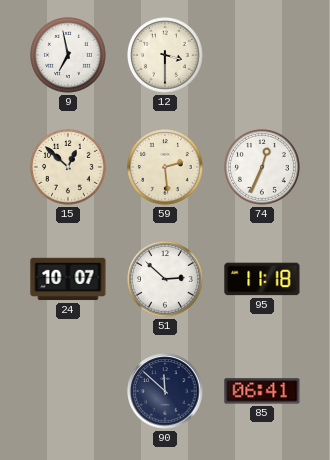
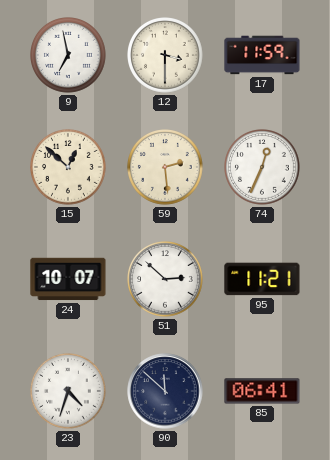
17: none -> 11:59
95: 11:18 -> 11:21
23: none -> 4:33
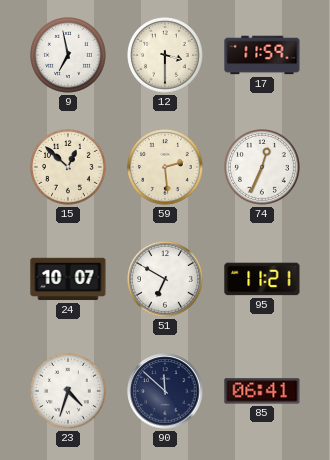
51: 2:52 -> 6:50
